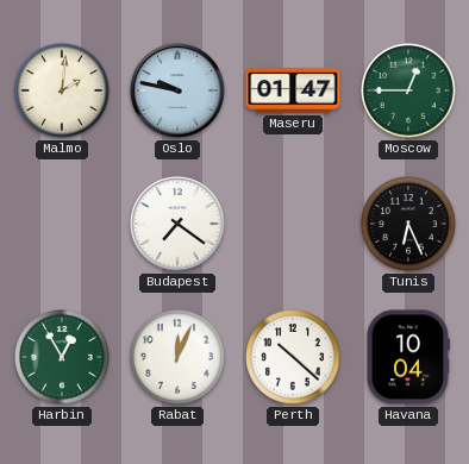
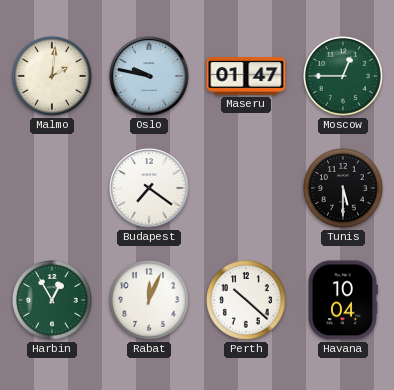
Tunis: 6:26 -> 5:30
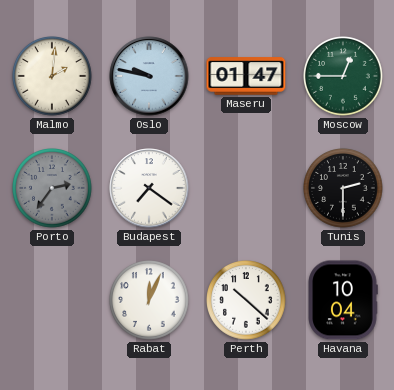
Porto: none -> 2:36
Tunis: 5:30 -> 2:30
Harbin: 12:55 -> none
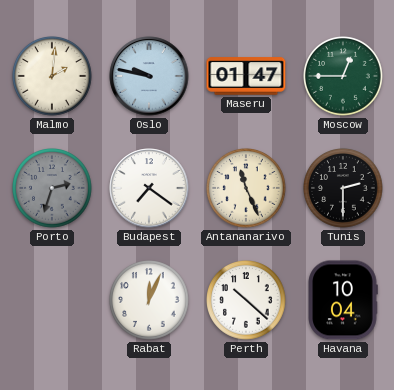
Porto: 2:36 -> 2:33
Antananarivo: none -> 11:26
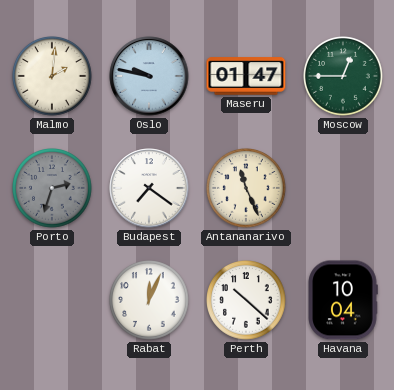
Tunis: 2:30 -> none
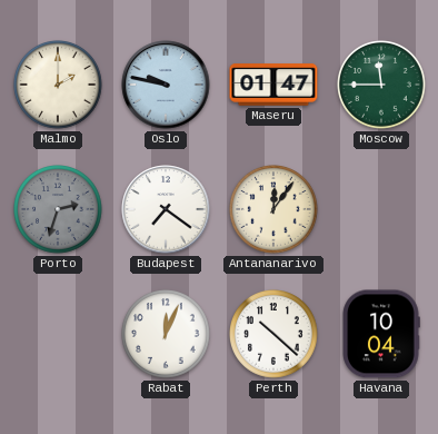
Malmo: 2:01 -> 2:00
Moscow: 12:45 -> 11:45
Antananarivo: 11:26 -> 12:06
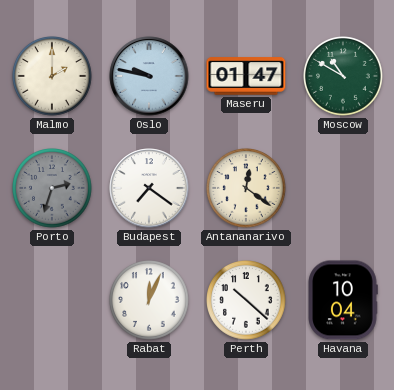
Moscow: 11:45 -> 10:50
Antananarivo: 12:06 -> 12:21
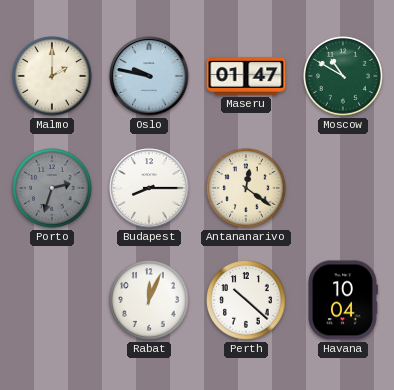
Budapest: 7:21 -> 8:15
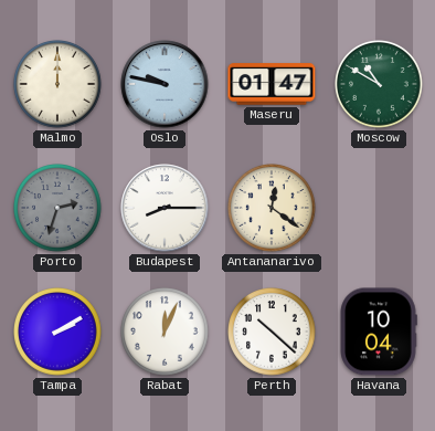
Malmo: 2:00 -> 12:00
Tampa: none -> 2:10
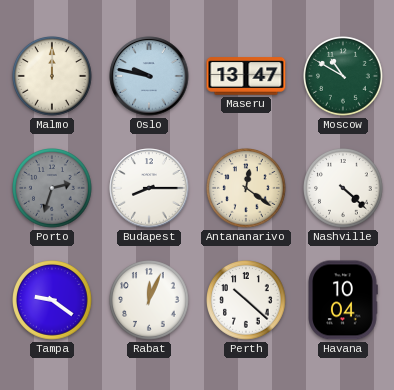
Maseru: 01:47 -> 13:47
Nashville: none -> 4:22
Tampa: 2:10 -> 9:21
